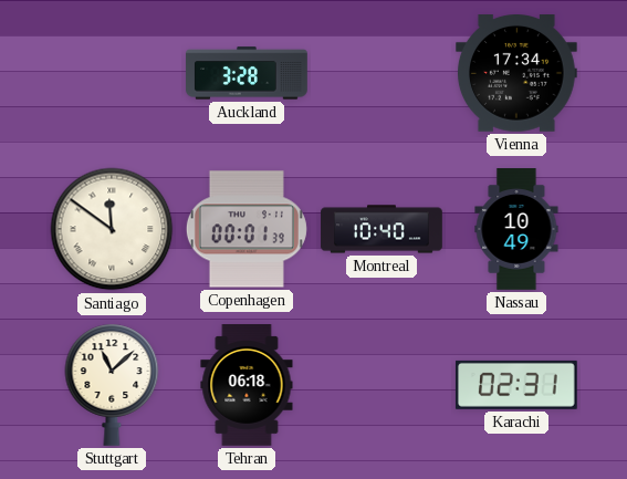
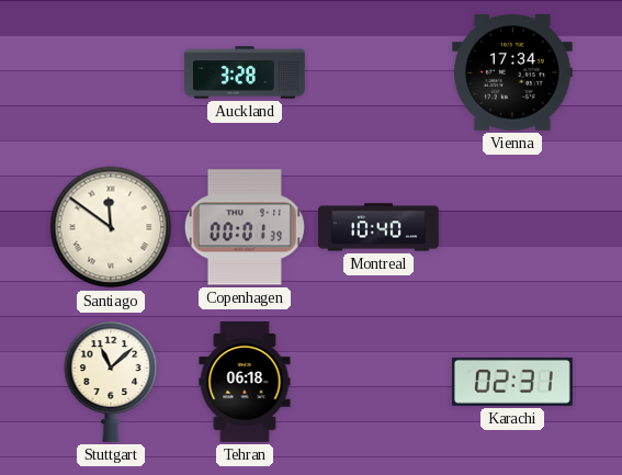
Nassau: 10:49 -> none
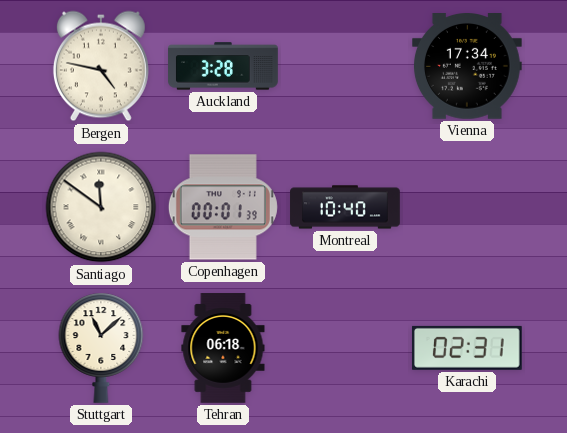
Bergen: none -> 4:47
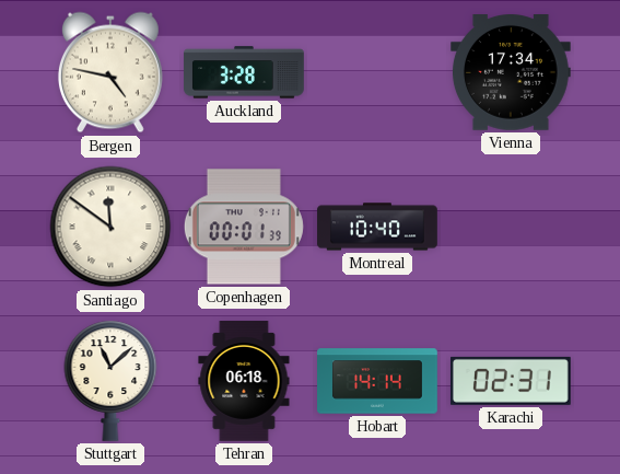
Hobart: none -> 14:14
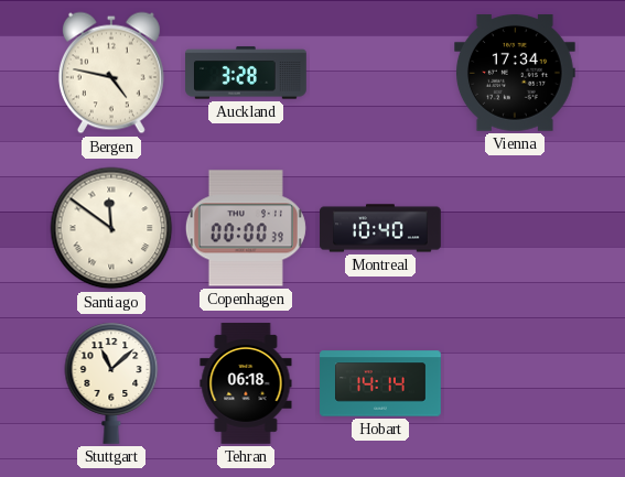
Copenhagen: 00:01 -> 00:00
Karachi: 02:31 -> none
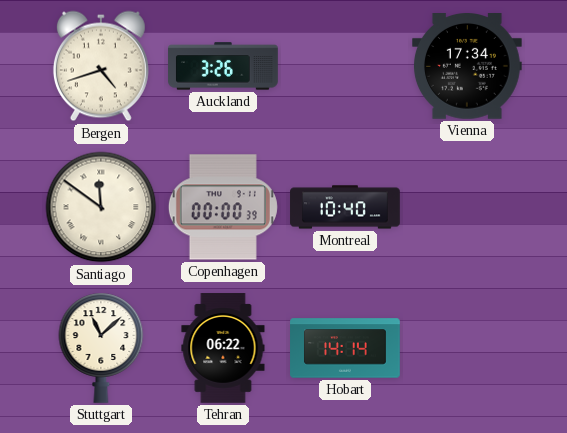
Bergen: 4:47 -> 4:42
Auckland: 3:28 -> 3:26
Tehran: 06:18 -> 06:22
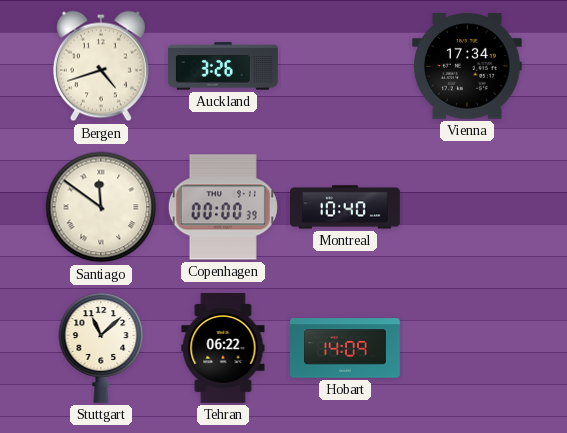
Hobart: 14:14 -> 14:09
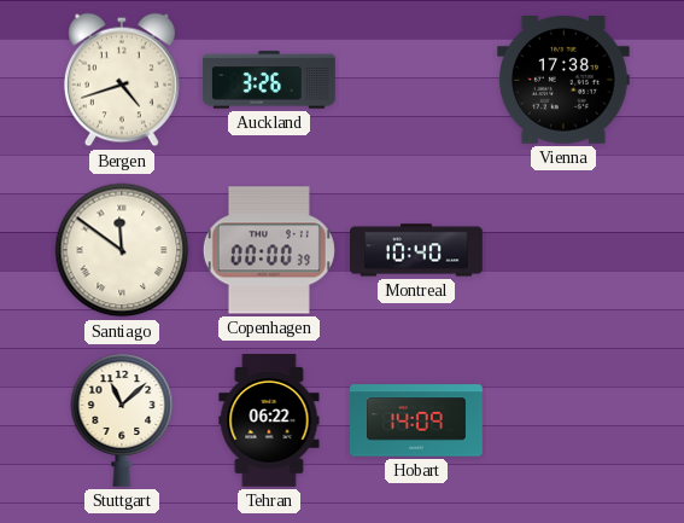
Vienna: 17:34 -> 17:38
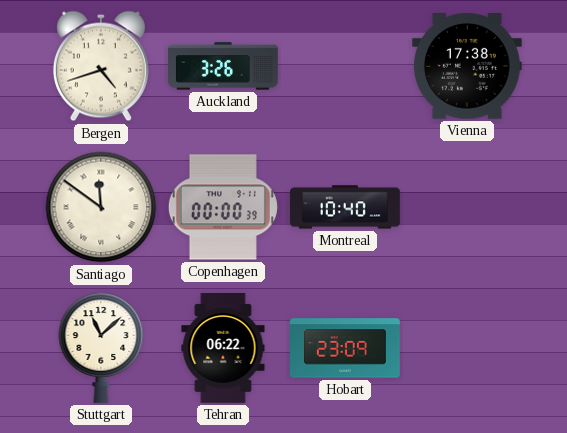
Hobart: 14:09 -> 23:09
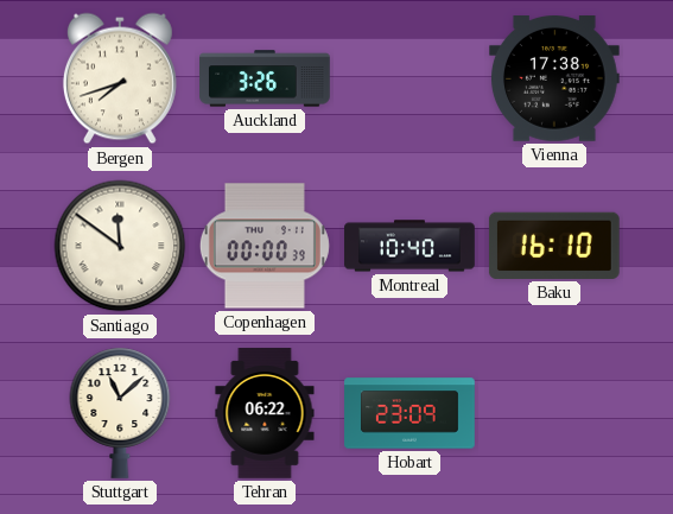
Bergen: 4:42 -> 7:42
Baku: none -> 16:10
